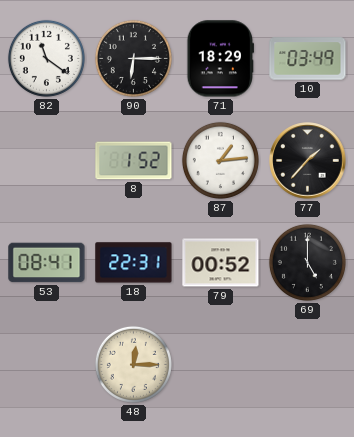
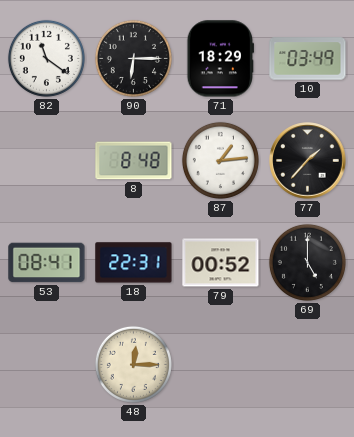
8: 1:52 -> 8:48
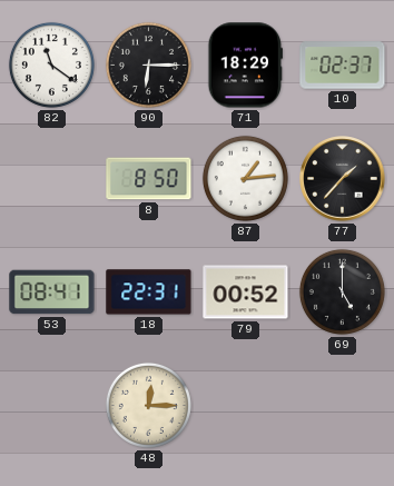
10: 03:49 -> 02:37
8: 8:48 -> 8:50
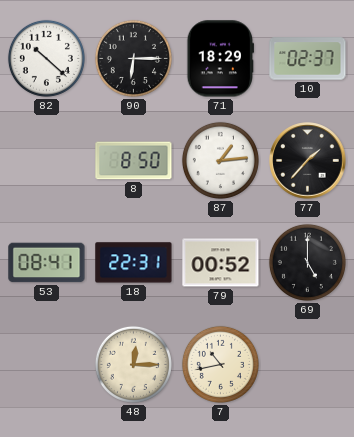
82: 11:21 -> 10:22
7: none -> 10:43
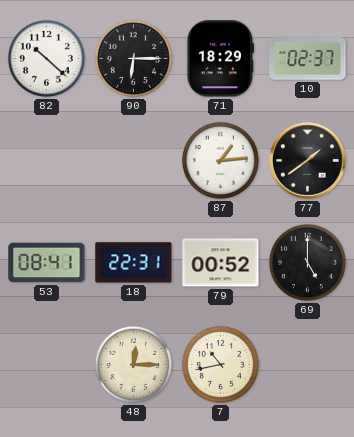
8: 8:50 -> none
77: 1:37 -> 1:39
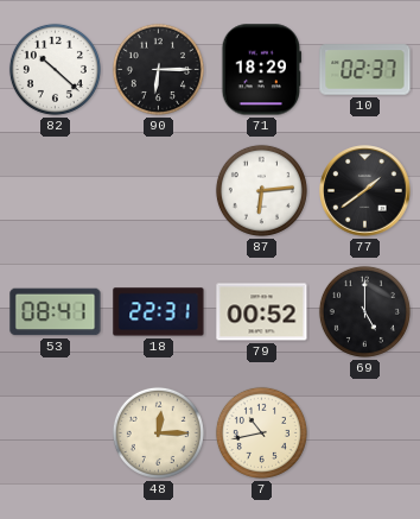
87: 1:14 -> 6:14
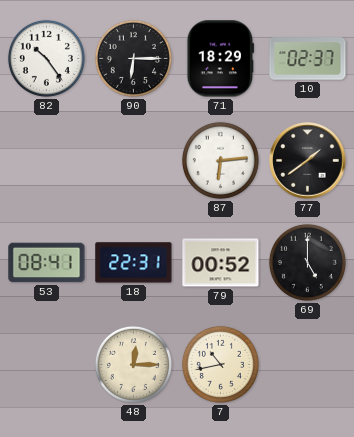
82: 10:22 -> 10:24
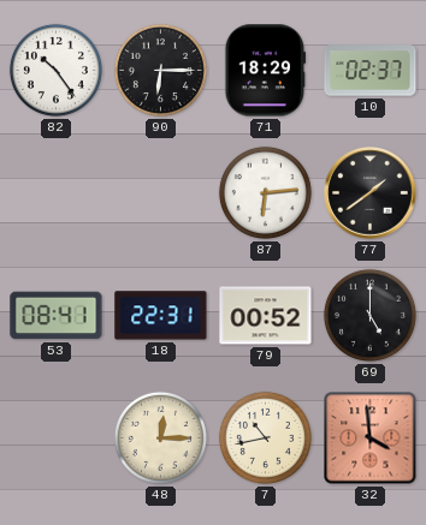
32: none -> 3:59
